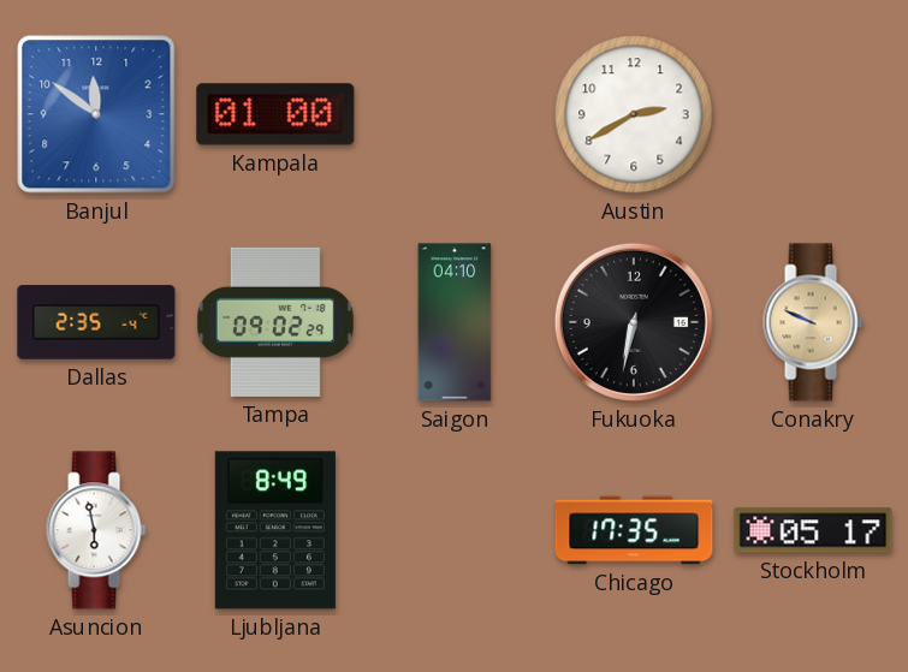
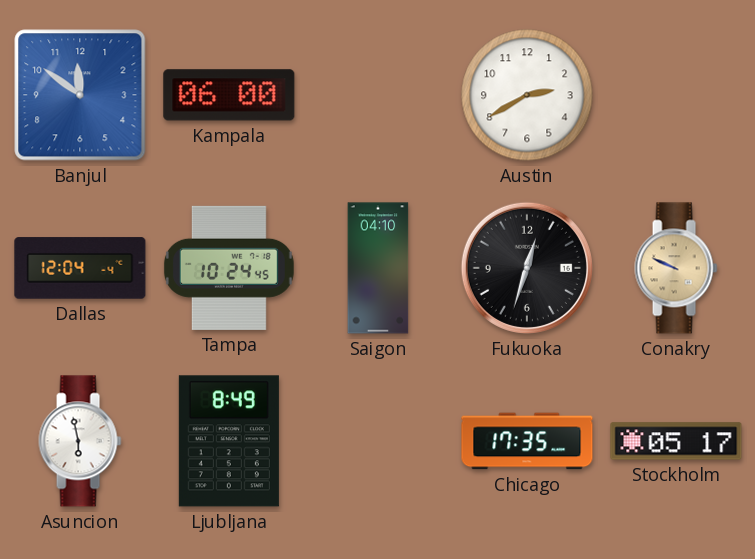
Kampala: 01:00 -> 06:00
Dallas: 2:35 -> 12:04
Tampa: 09:02 -> 10:24
Fukuoka: 6:32 -> 12:33
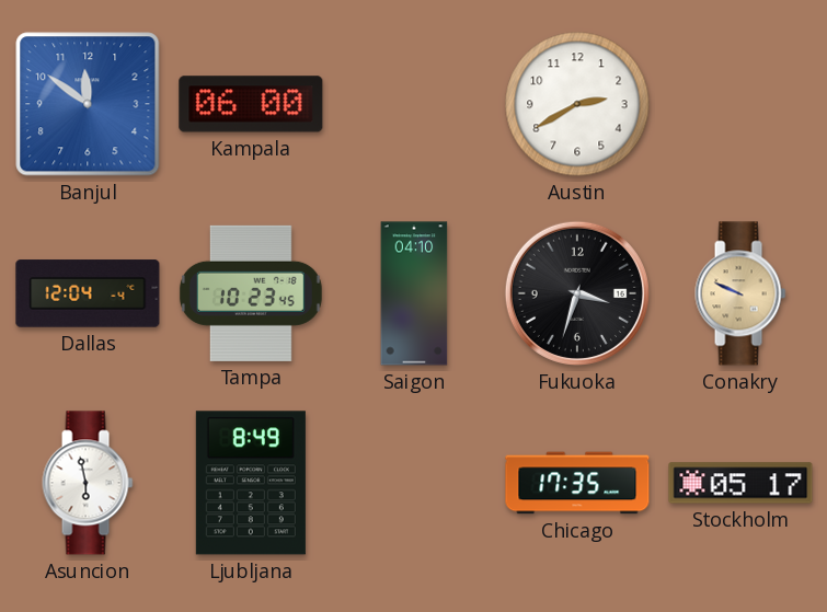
Tampa: 10:24 -> 10:23
Fukuoka: 12:33 -> 3:33
